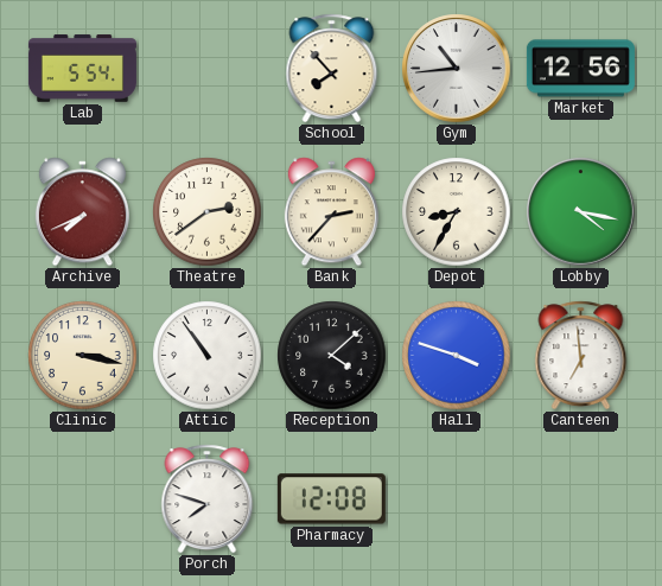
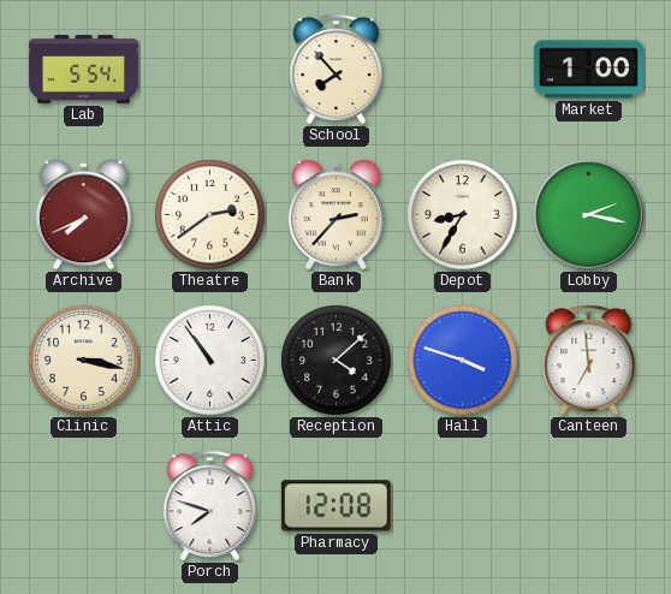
Gym: 10:44 -> none
Market: 12:56 -> 1:00
Lobby: 4:17 -> 2:17
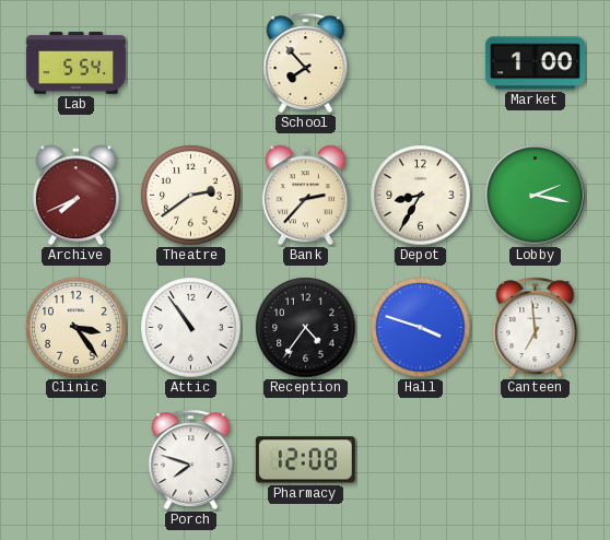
Clinic: 3:17 -> 3:24
Reception: 4:08 -> 4:36
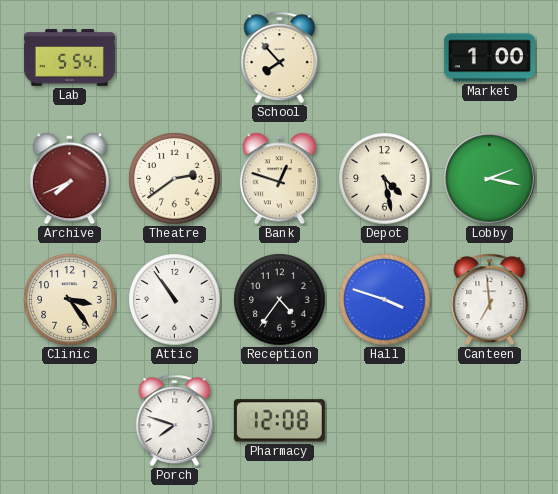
Bank: 2:37 -> 12:48
Depot: 8:35 -> 4:28
